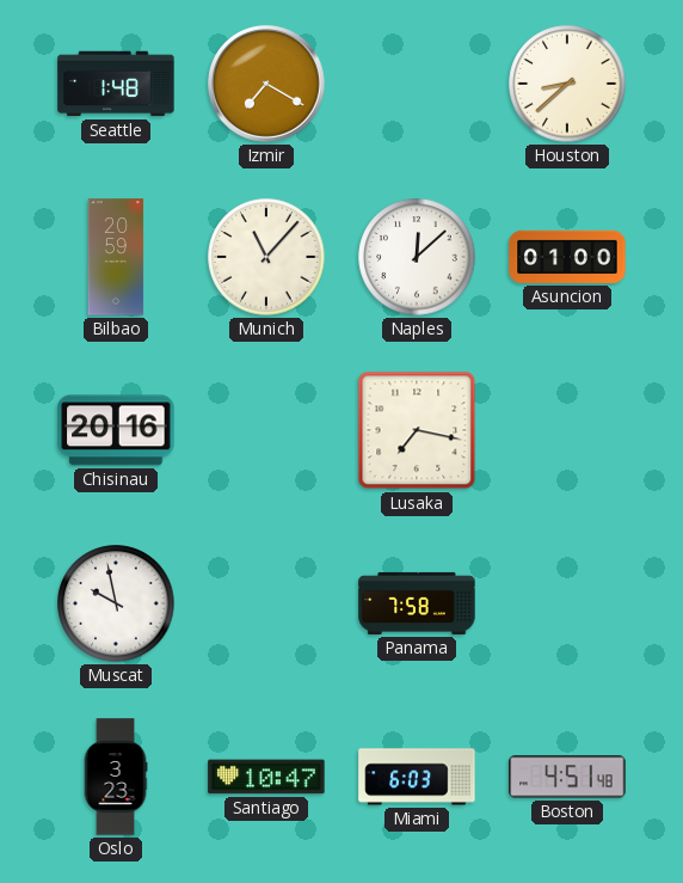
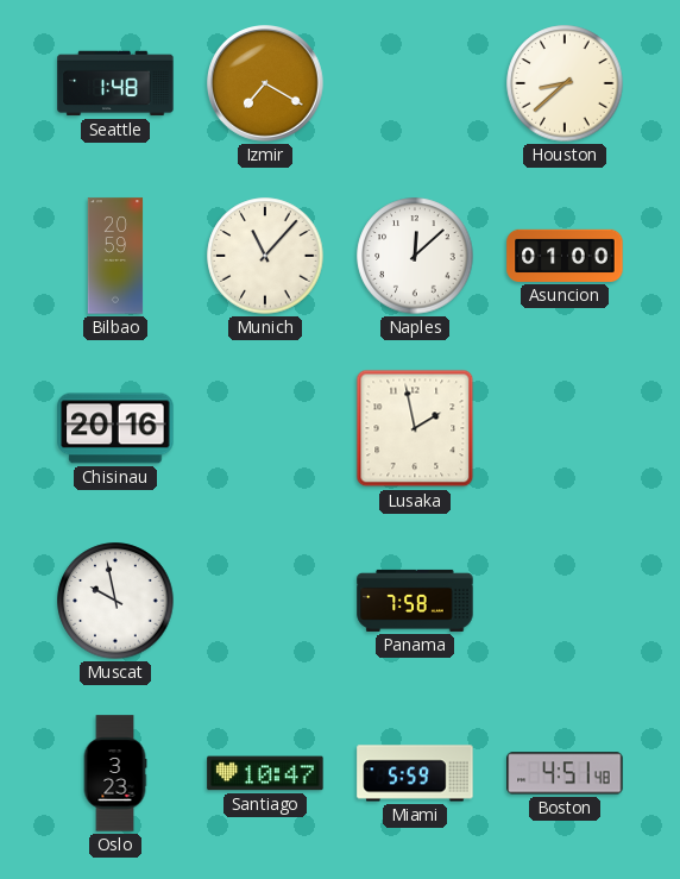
Lusaka: 7:17 -> 1:58
Miami: 6:03 -> 5:59
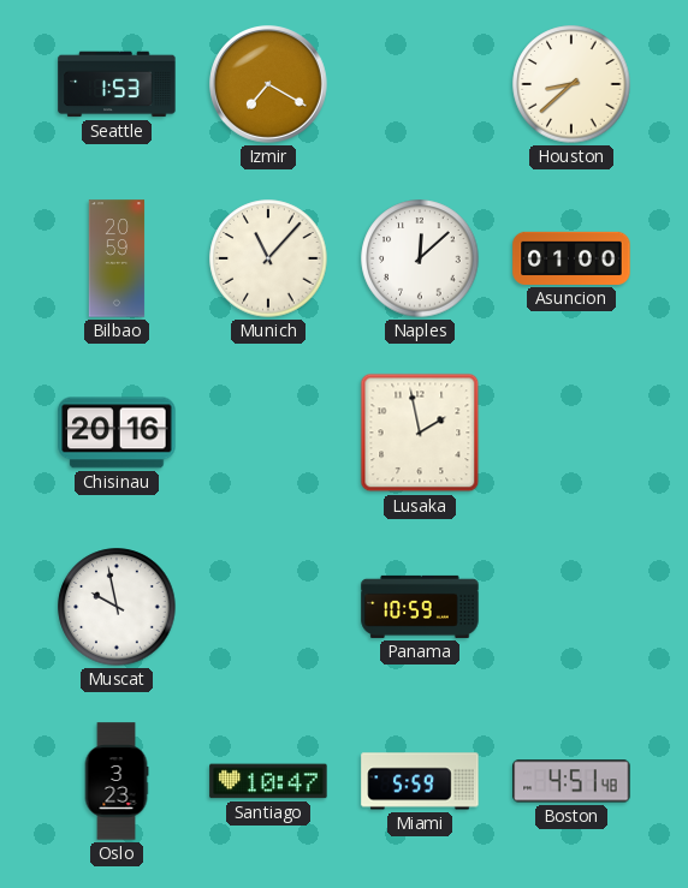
Seattle: 1:48 -> 1:53
Panama: 7:58 -> 10:59
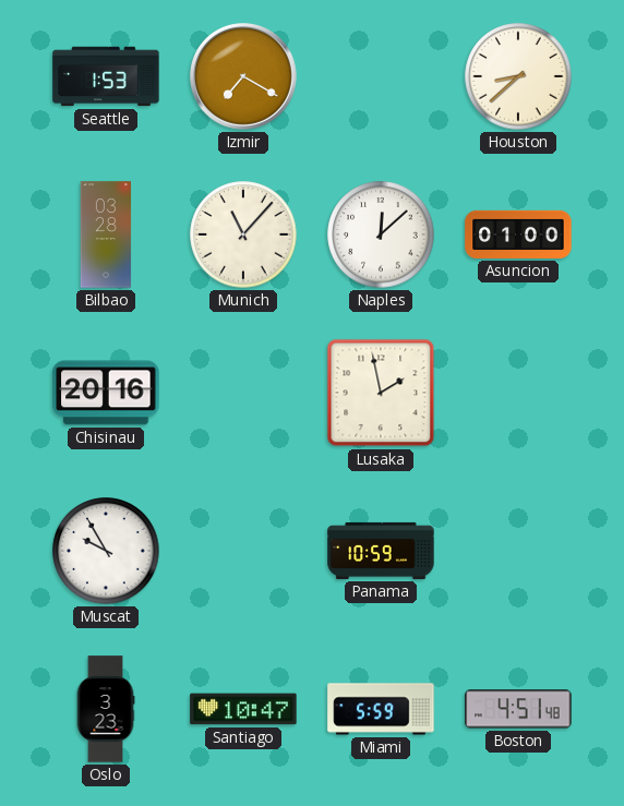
Bilbao: 20:59 -> 03:28
Muscat: 9:58 -> 9:55
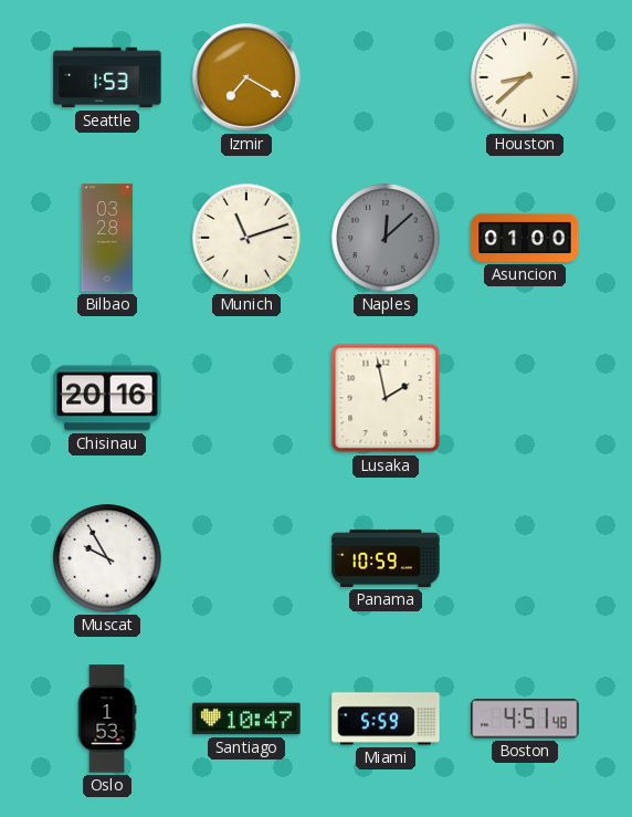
Munich: 11:07 -> 11:12
Naples dial: white -> grey
Oslo: 3:23 -> 1:53
